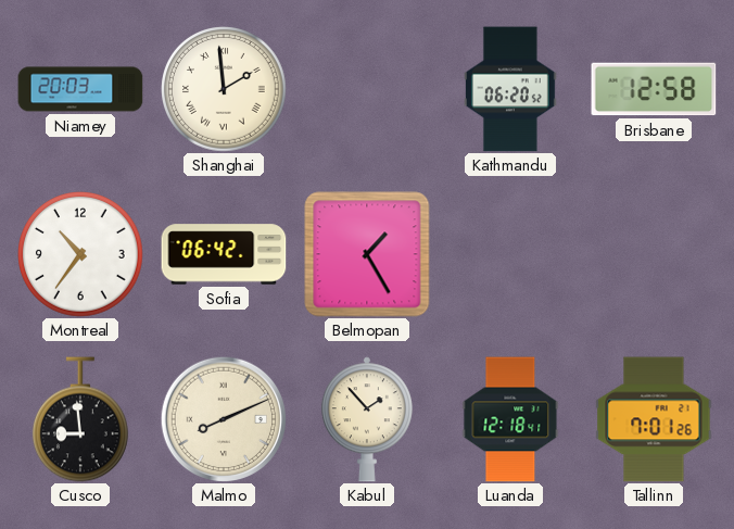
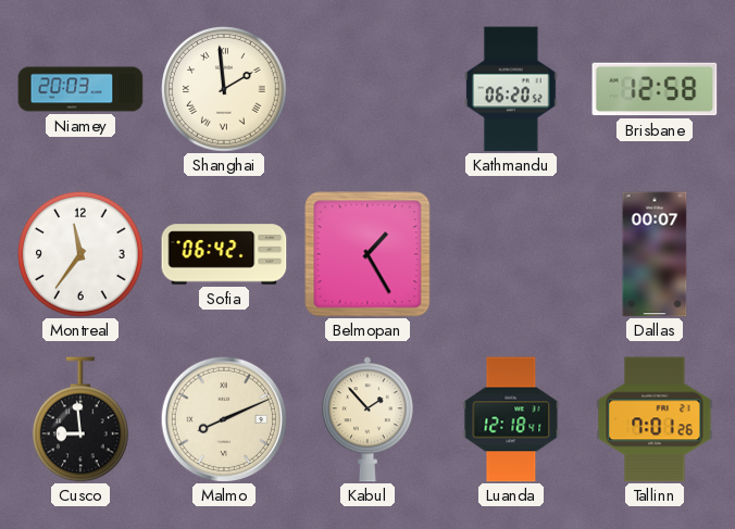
Montreal: 10:36 -> 11:36
Dallas: none -> 00:07
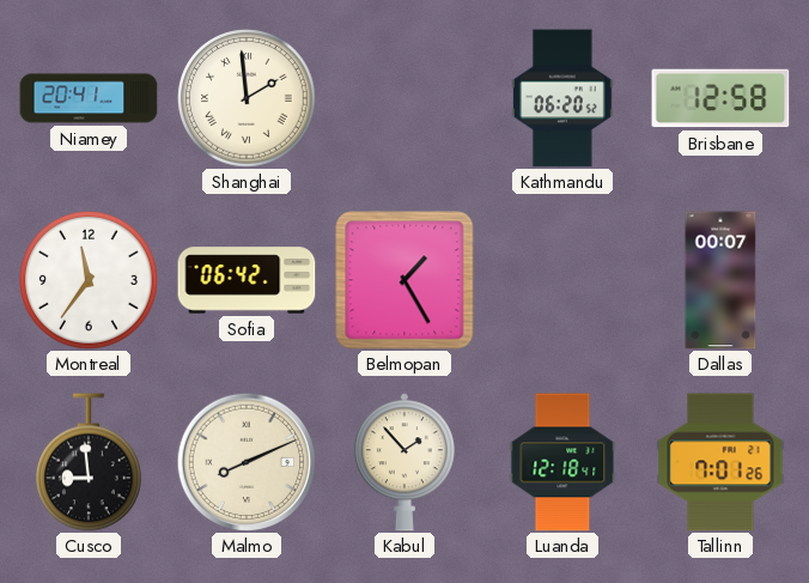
Niamey: 20:03 -> 20:41
